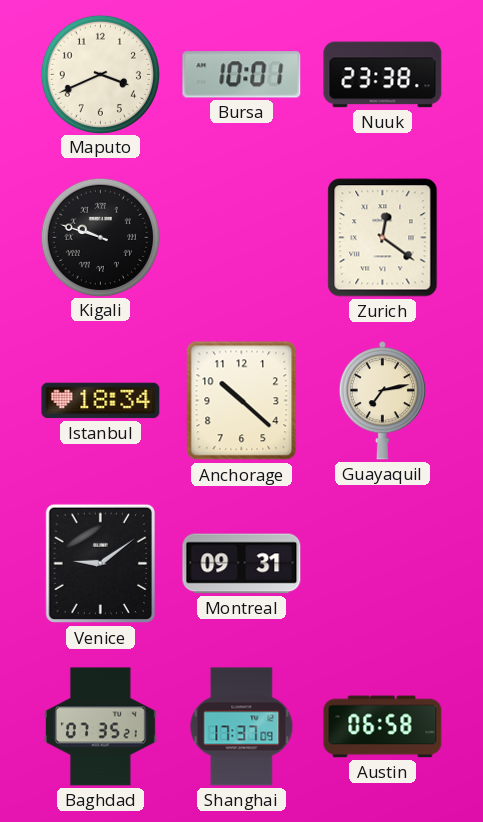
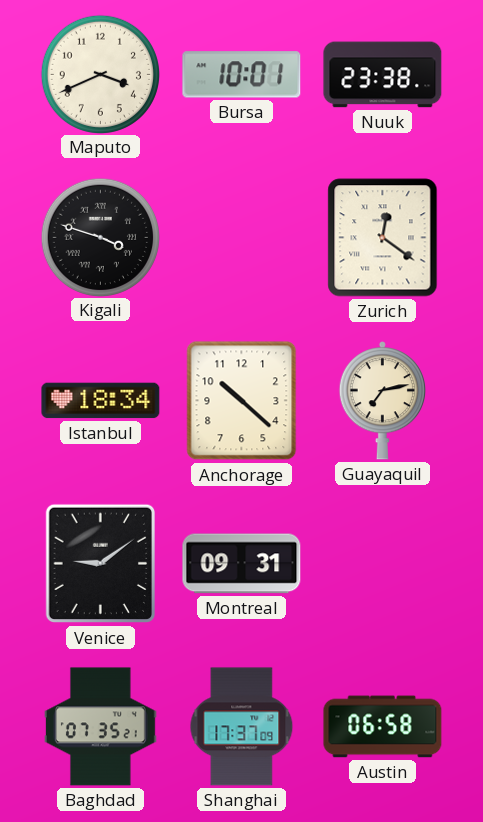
Kigali: 9:48 -> 3:48
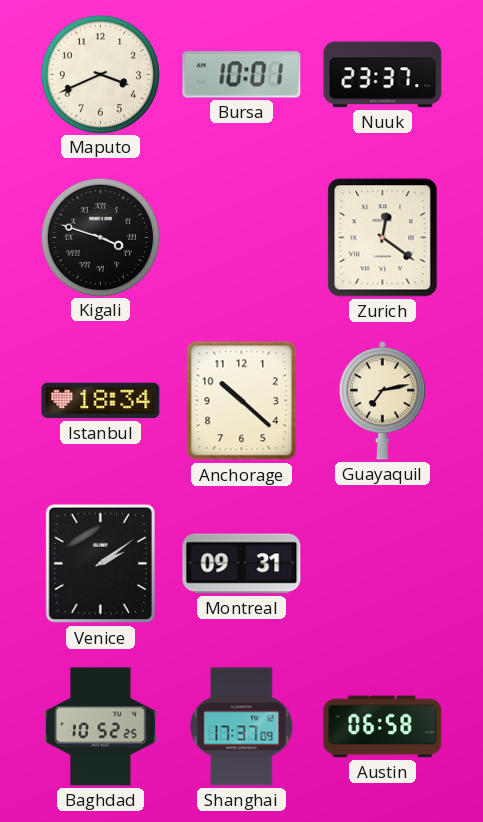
Nuuk: 23:38 -> 23:37
Venice: 9:09 -> 2:09
Baghdad: 07:35 -> 10:52
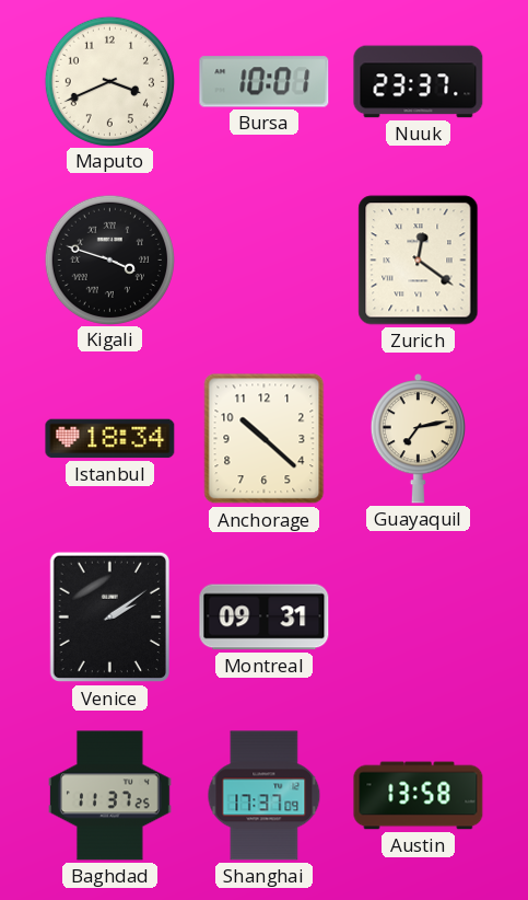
Baghdad: 10:52 -> 11:37
Austin: 06:58 -> 13:58
